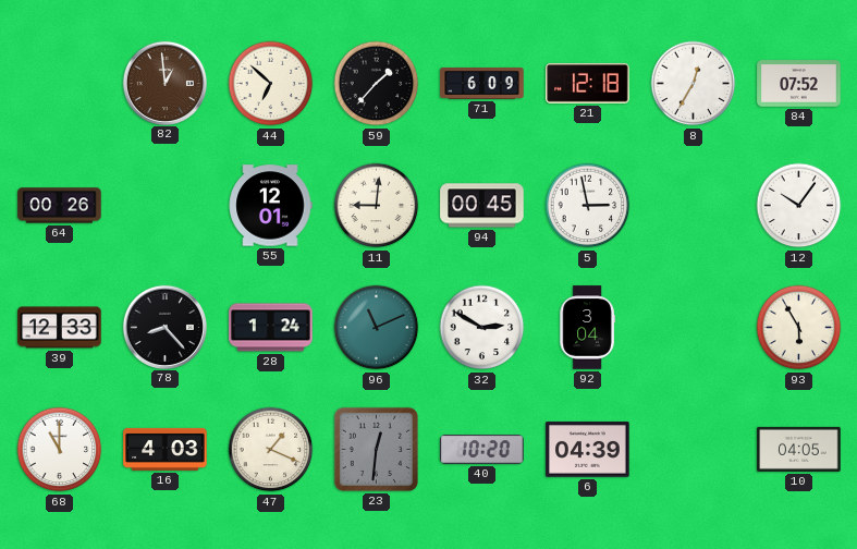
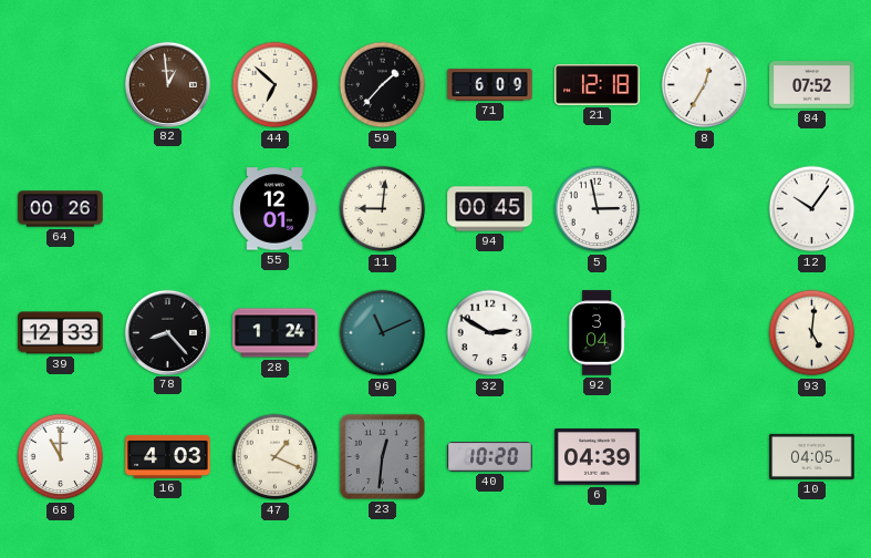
93: 5:55 -> 5:01
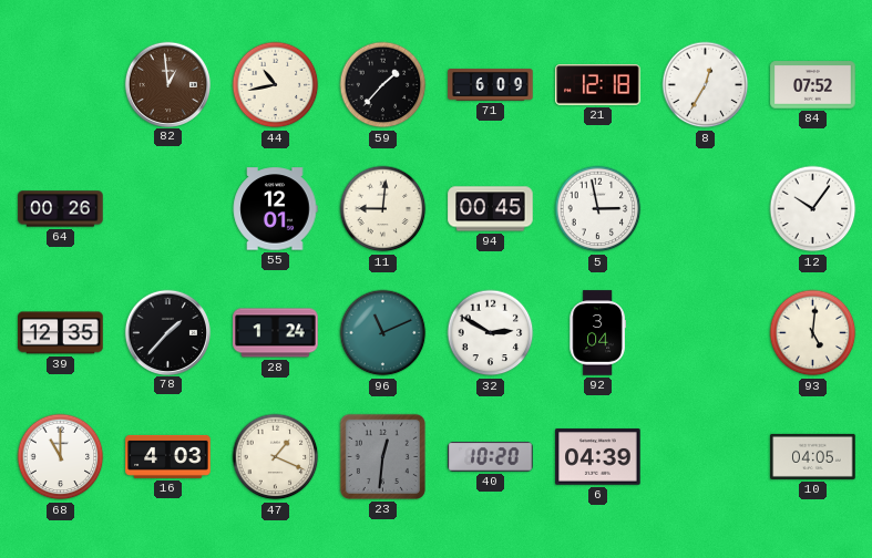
44: 6:52 -> 10:43
39: 12:33 -> 12:35
78: 8:23 -> 1:37
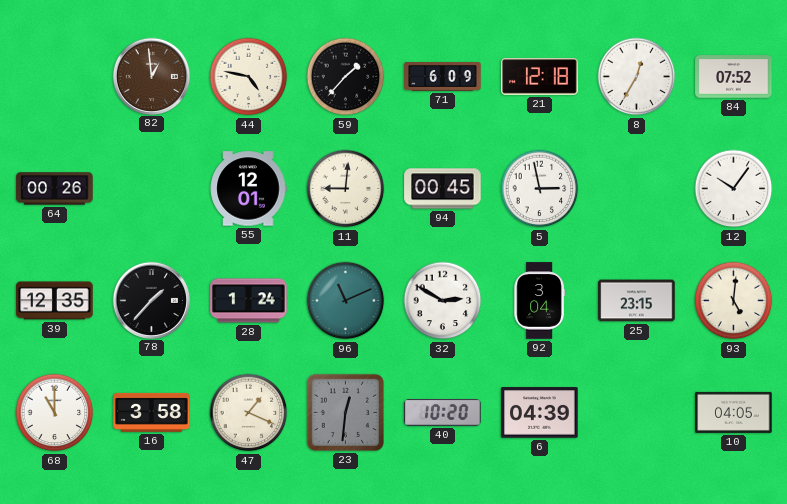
44: 10:43 -> 4:47
25: none -> 23:15
16: 4:03 -> 3:58
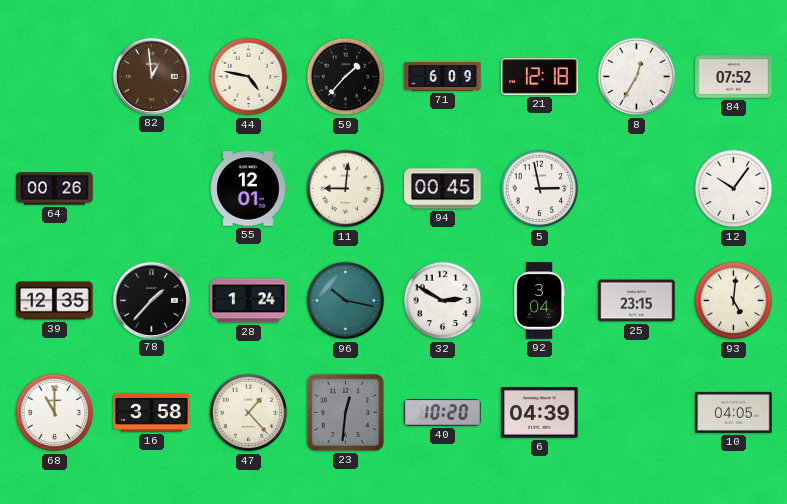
96: 11:11 -> 10:17
47: 1:19 -> 1:23
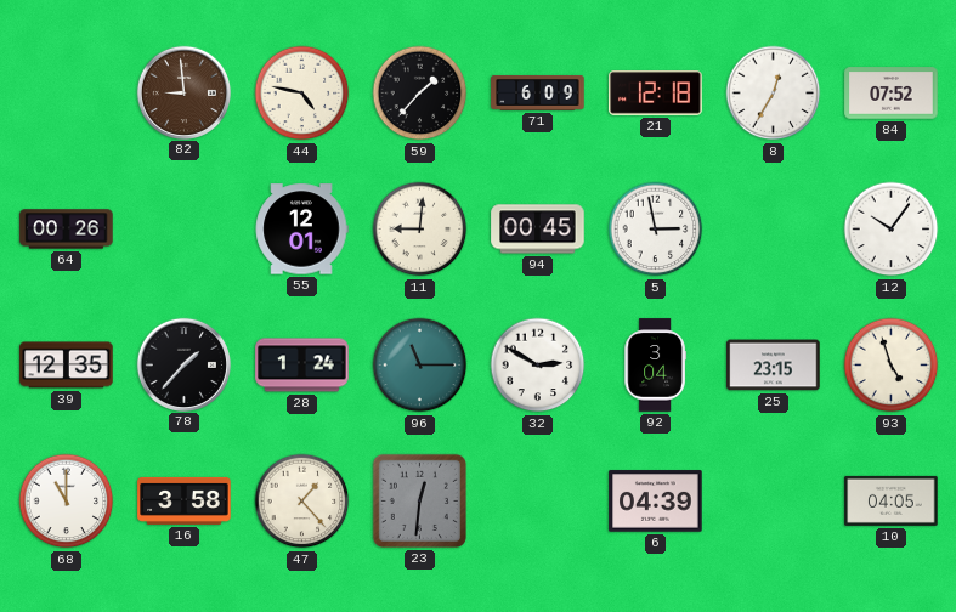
82: 12:59 -> 8:59
96: 10:17 -> 11:15
93: 5:01 -> 4:57
40: 10:20 -> none
